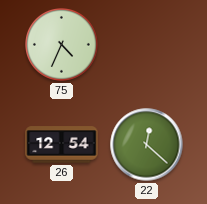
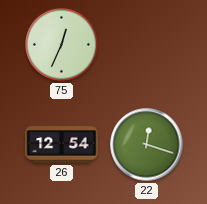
75: 4:34 -> 12:34
22: 12:22 -> 12:18
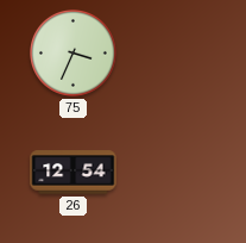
75: 12:34 -> 3:34
22: 12:18 -> none
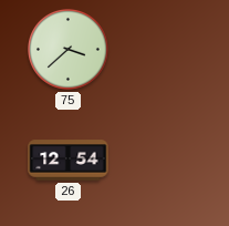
75: 3:34 -> 3:38
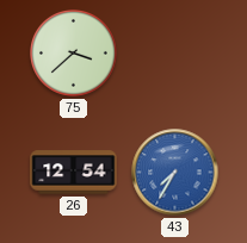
43: none -> 7:35
